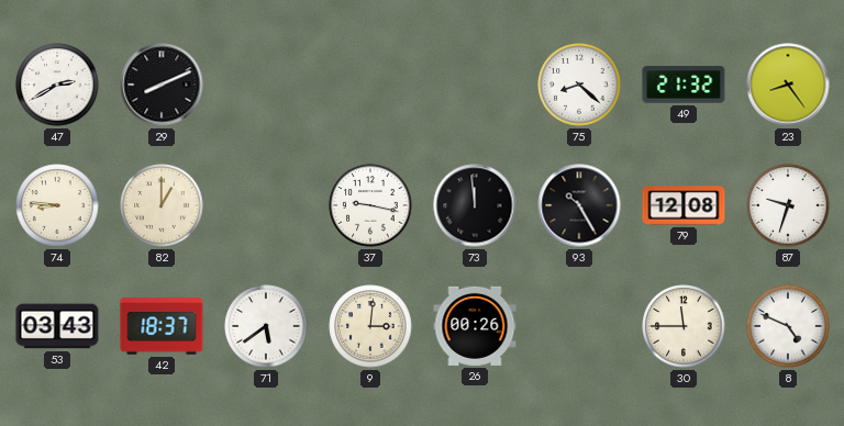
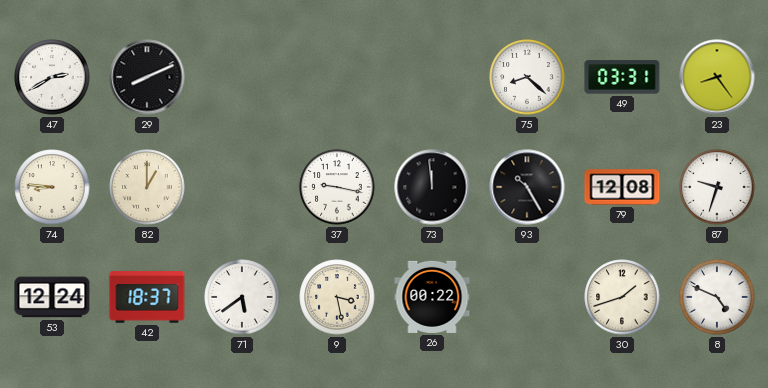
49: 21:32 -> 03:31
53: 03:43 -> 12:24
9: 3:01 -> 3:28
26: 00:26 -> 00:22
30: 11:45 -> 1:42
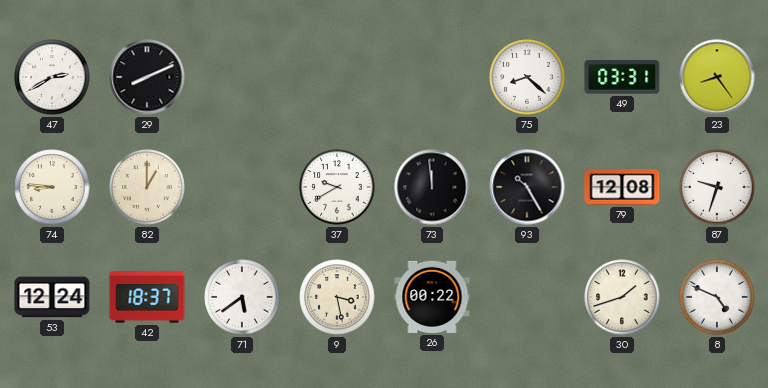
37: 9:17 -> 9:40
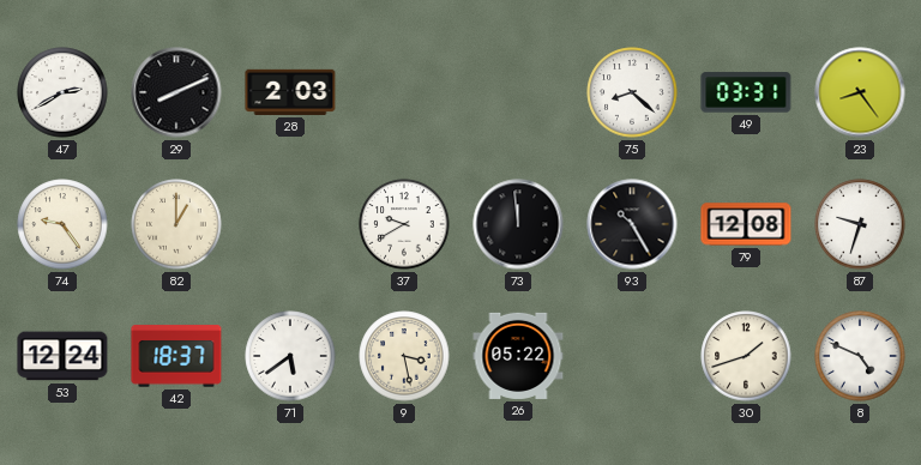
28: none -> 2:03
74: 8:46 -> 9:24
26: 00:22 -> 05:22
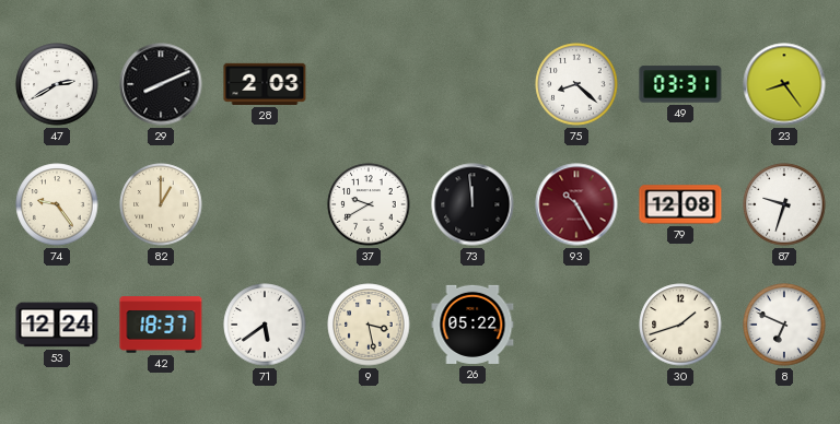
93 dial: black -> burgundy
8: 4:49 -> 6:49
